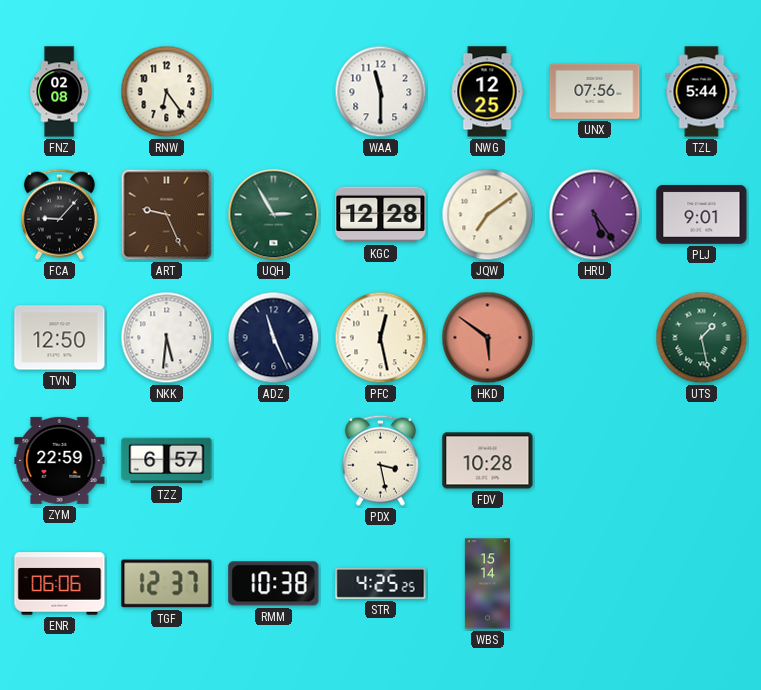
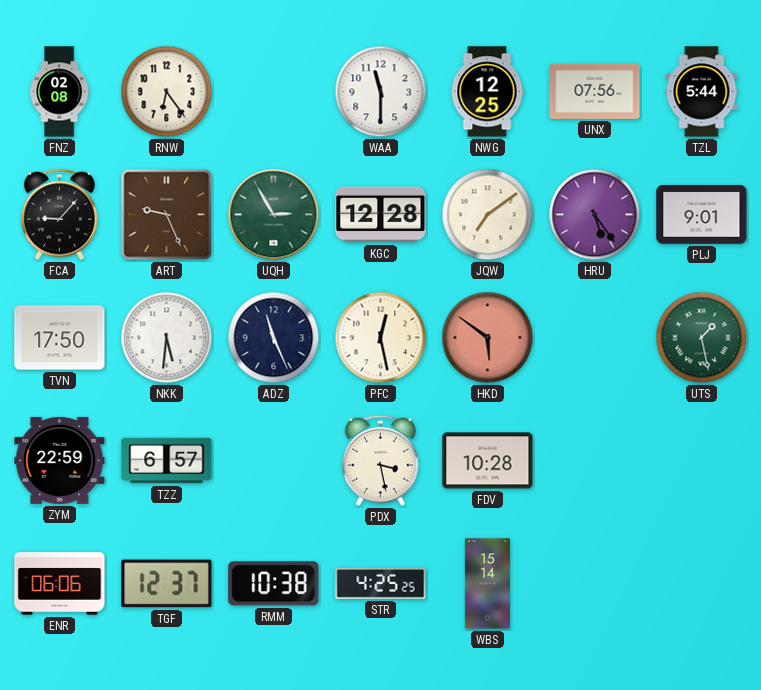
TVN: 12:50 -> 17:50
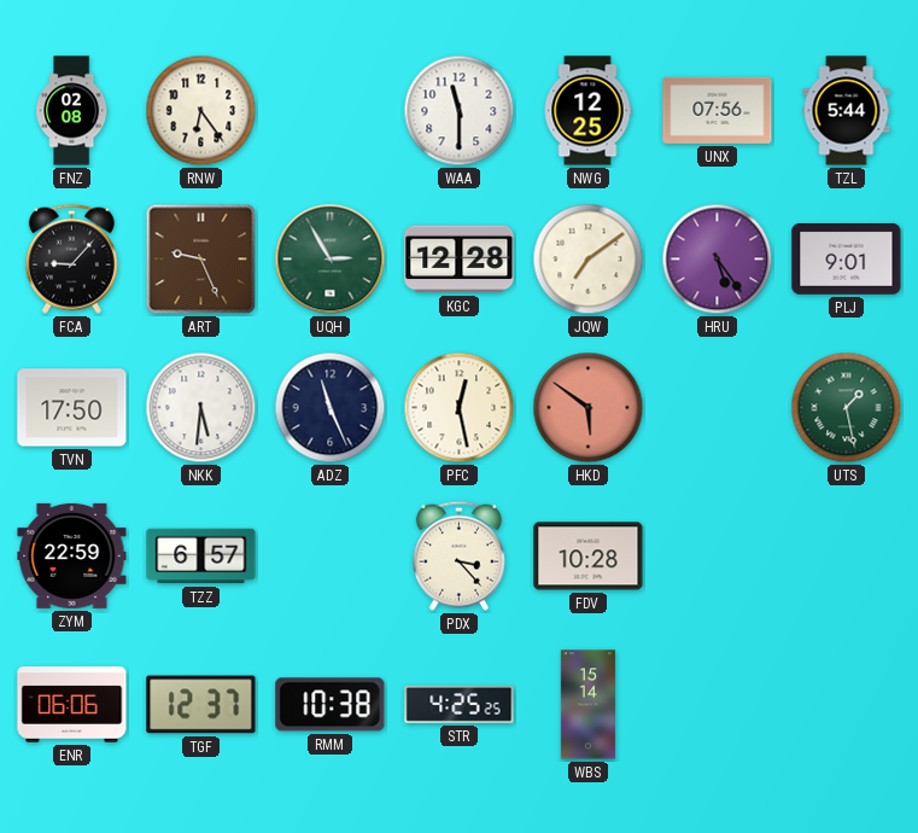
PDX: 3:28 -> 3:23
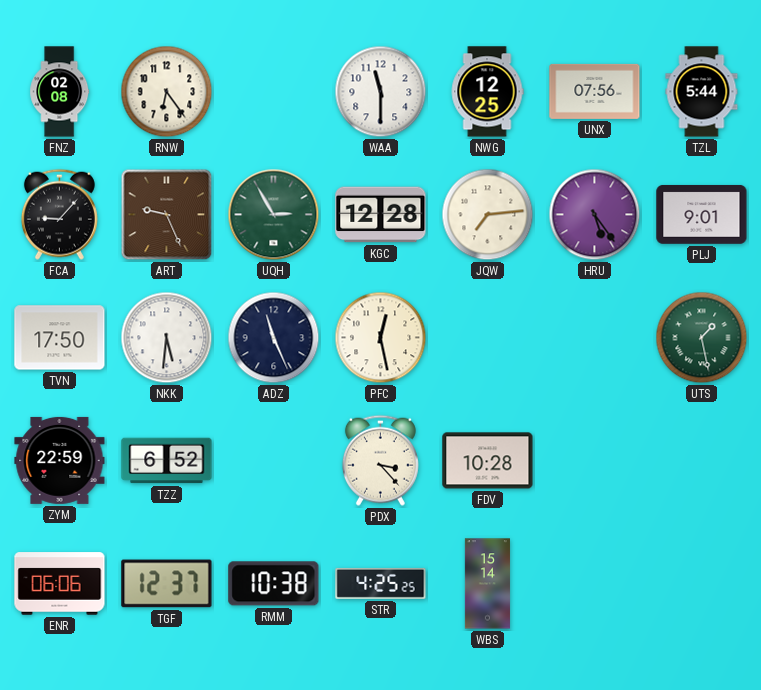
JQW: 7:09 -> 7:14
HKD: 5:51 -> none
TZZ: 6:57 -> 6:52
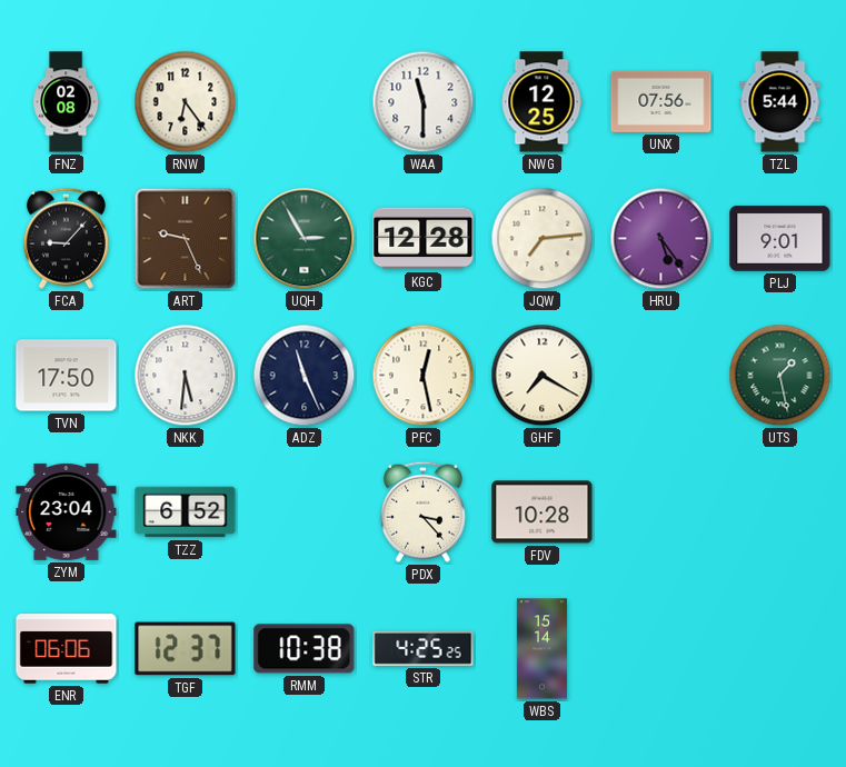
GHF: none -> 7:20
ZYM: 22:59 -> 23:04
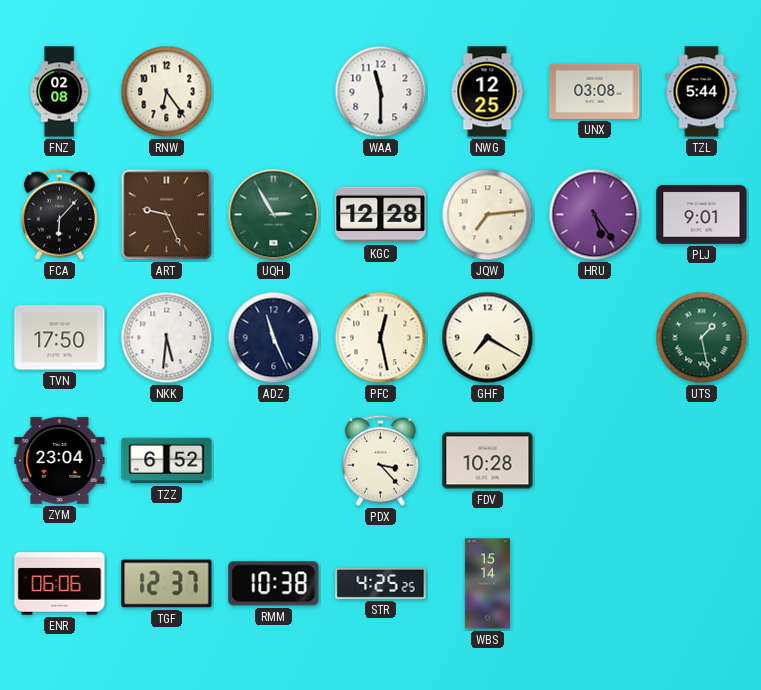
UNX: 07:56 -> 03:08
FCA: 9:07 -> 6:07
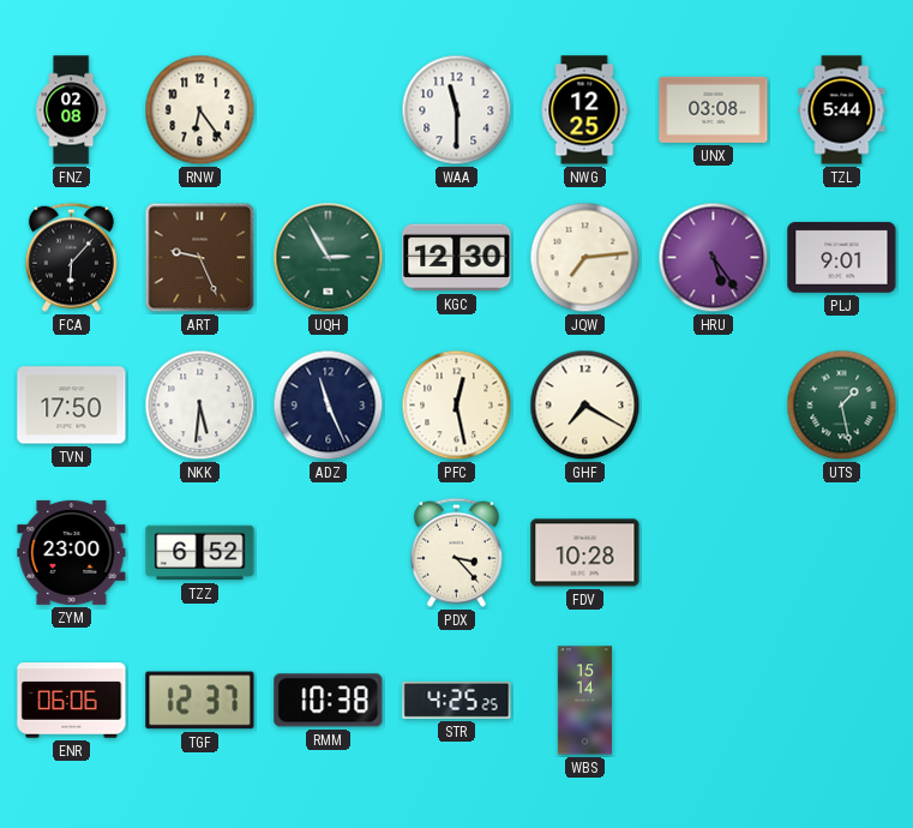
KGC: 12:28 -> 12:30
ZYM: 23:04 -> 23:00
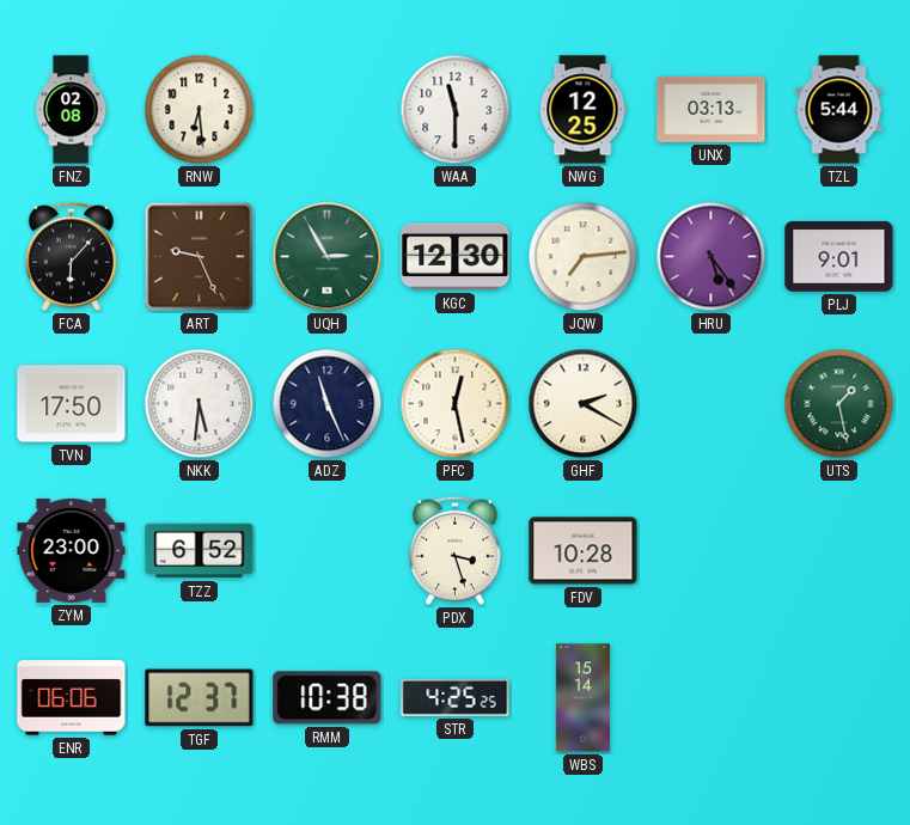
RNW: 6:24 -> 6:29
UNX: 03:08 -> 03:13
GHF: 7:20 -> 2:20
PDX: 3:23 -> 3:27
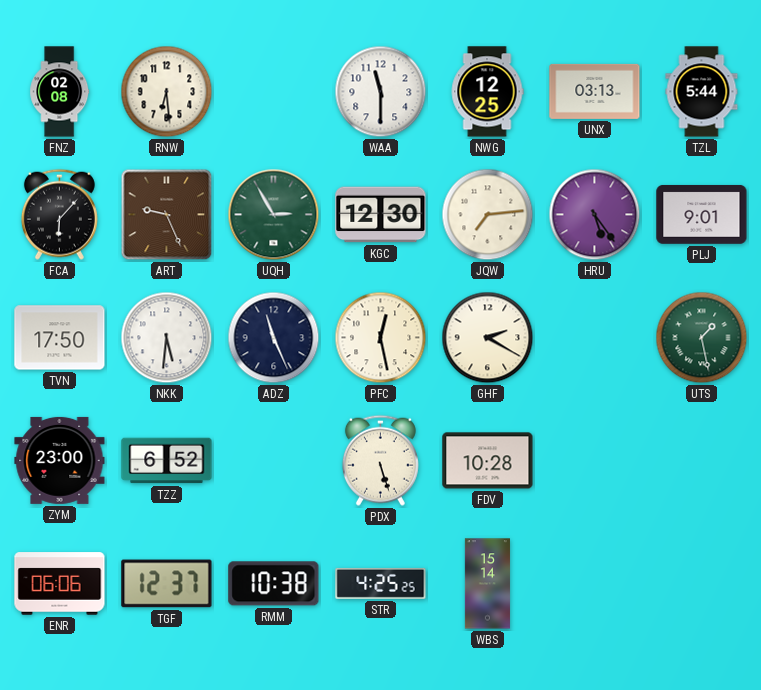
PDX: 3:27 -> 5:27
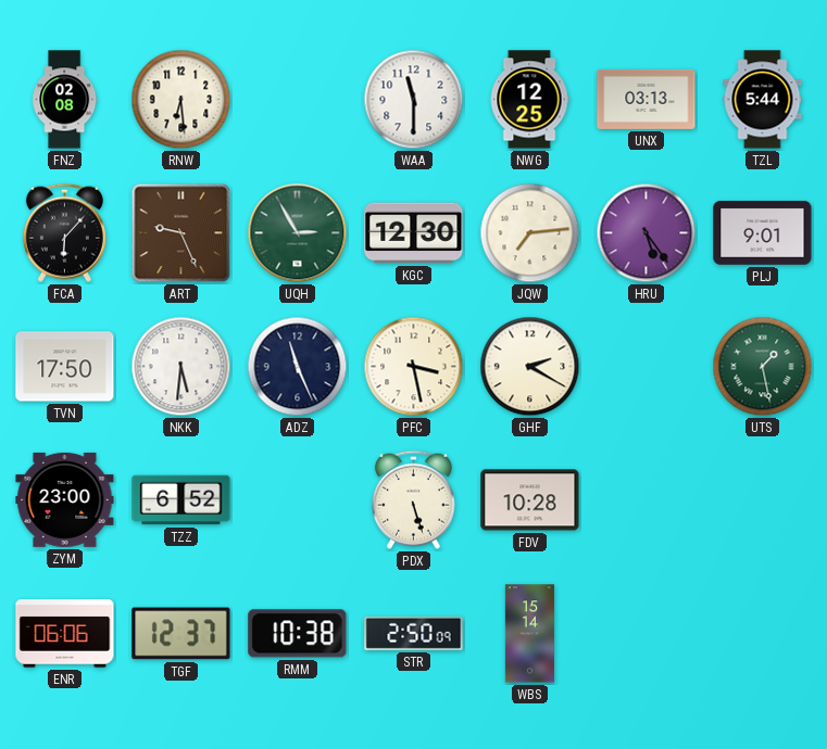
PFC: 12:28 -> 3:28
STR: 4:25 -> 2:50
